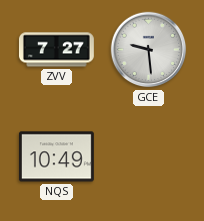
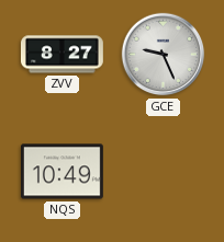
ZVV: 7:27 -> 8:27
GCE: 9:29 -> 9:26
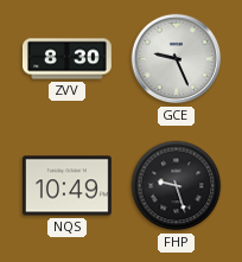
ZVV: 8:27 -> 8:30
FHP: none -> 9:27
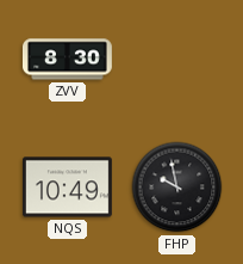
GCE: 9:26 -> none
FHP: 9:27 -> 9:58
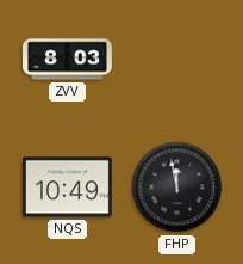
ZVV: 8:30 -> 8:03
FHP: 9:58 -> 11:58
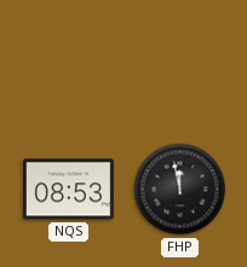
ZVV: 8:03 -> none
NQS: 10:49 -> 08:53
